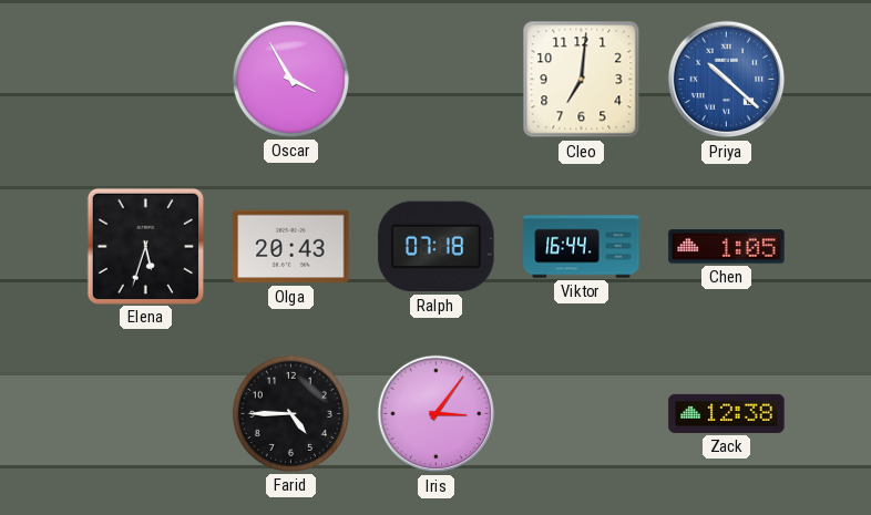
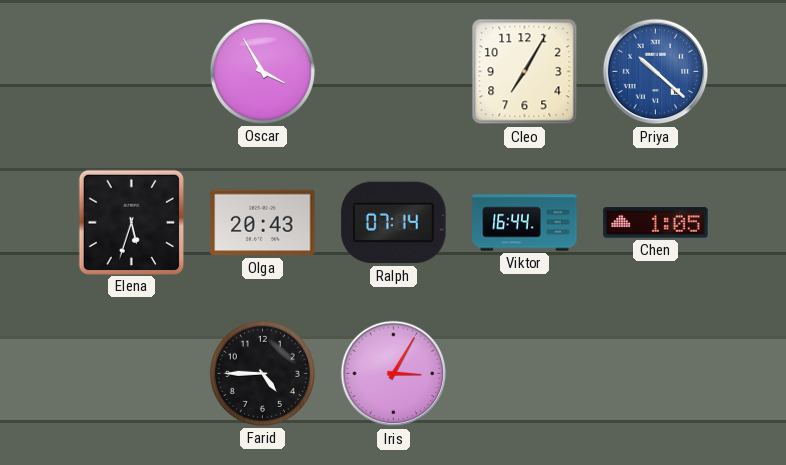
Cleo: 7:01 -> 7:05
Ralph: 07:18 -> 07:14
Iris: 3:06 -> 3:05
Zack: 12:38 -> none
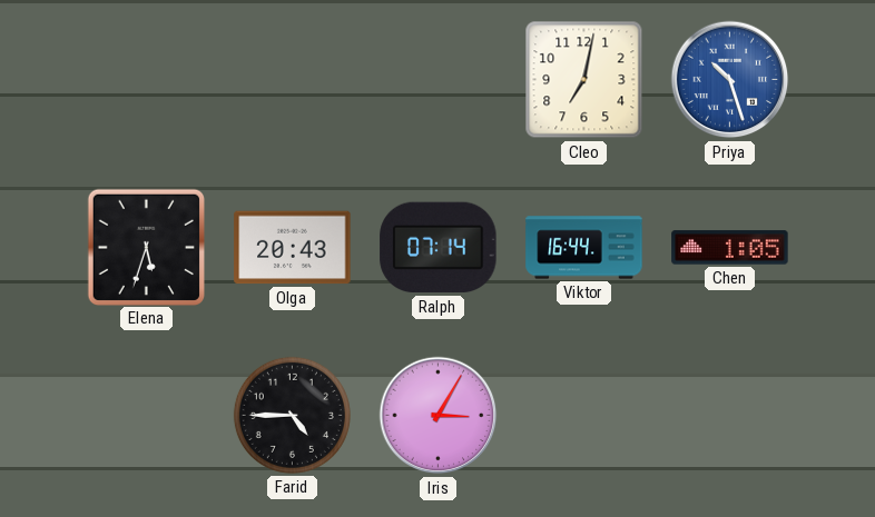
Oscar: 3:55 -> none
Cleo: 7:05 -> 7:02
Priya: 10:22 -> 10:27
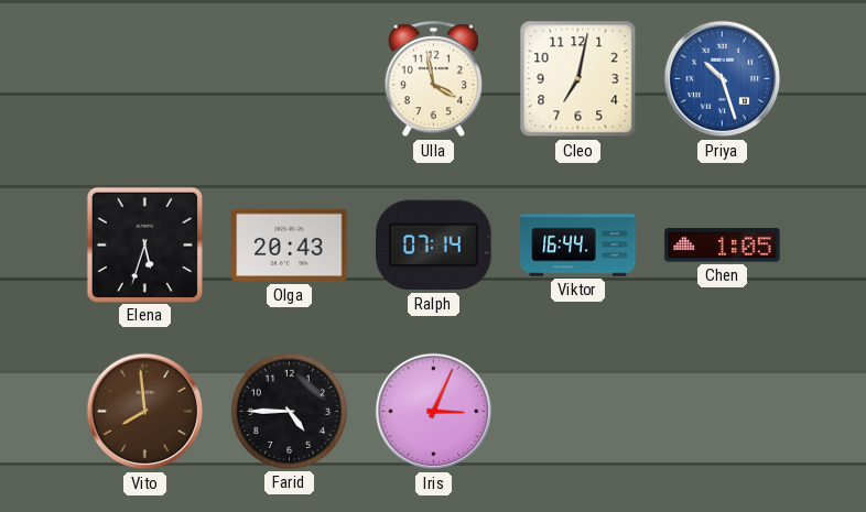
Ulla: none -> 3:58
Vito: none -> 7:59
Iris: 3:05 -> 3:04
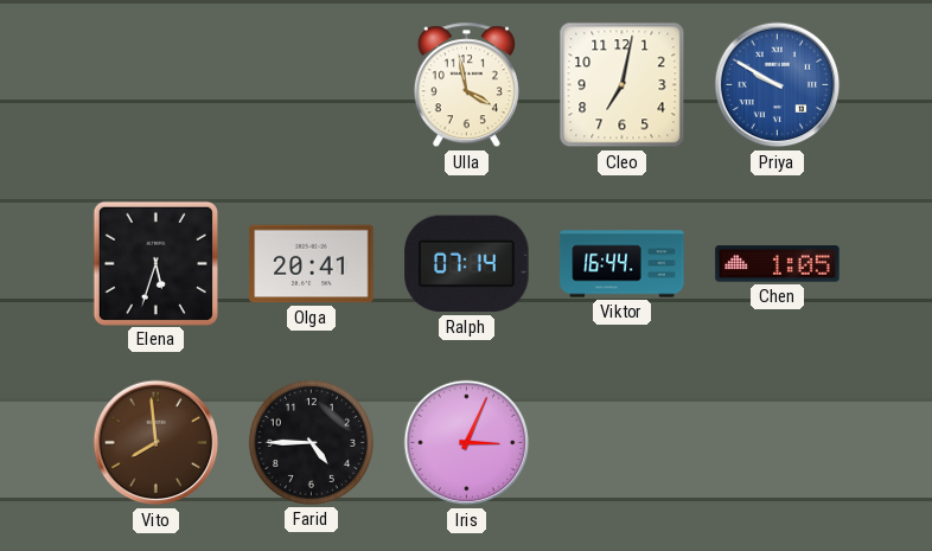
Priya: 10:27 -> 9:50
Olga: 20:43 -> 20:41
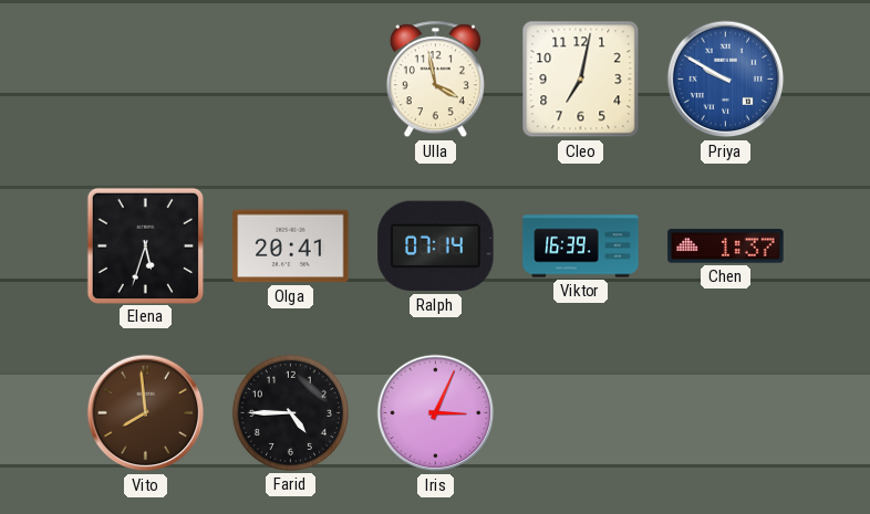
Viktor: 16:44 -> 16:39
Chen: 1:05 -> 1:37
